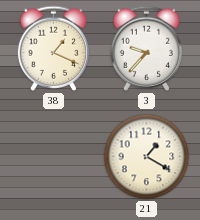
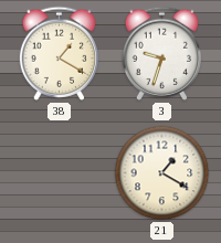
38: 1:19 -> 1:20
3: 9:37 -> 9:33
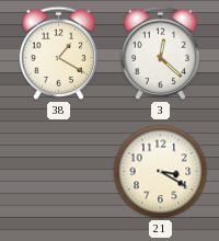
3: 9:33 -> 12:22
21: 1:20 -> 3:20
